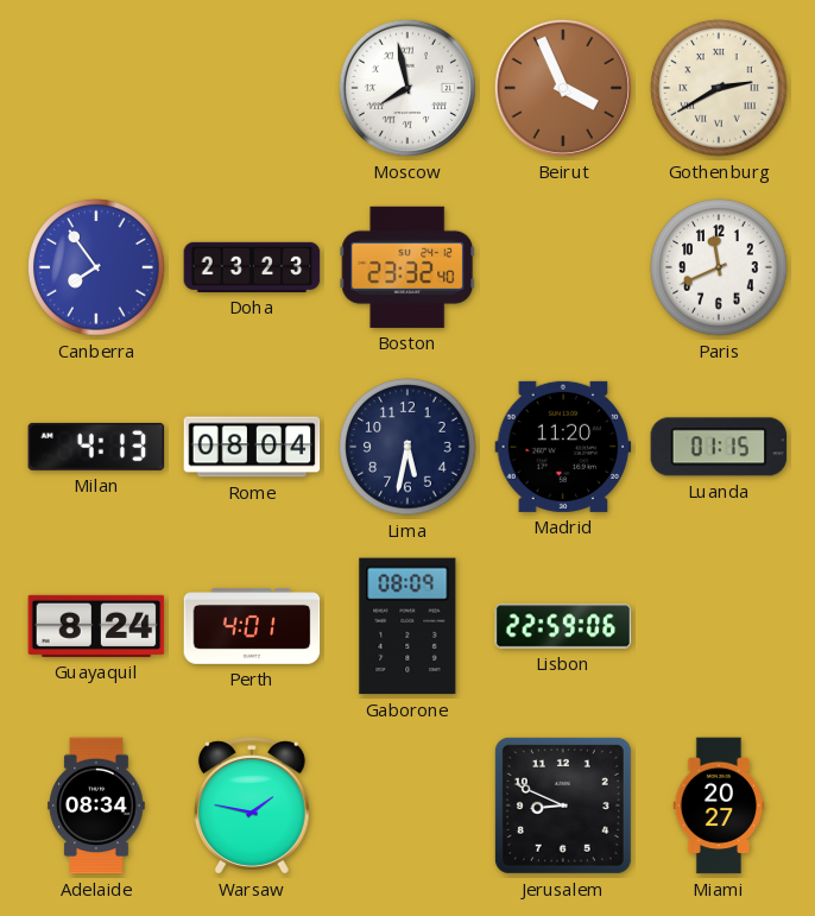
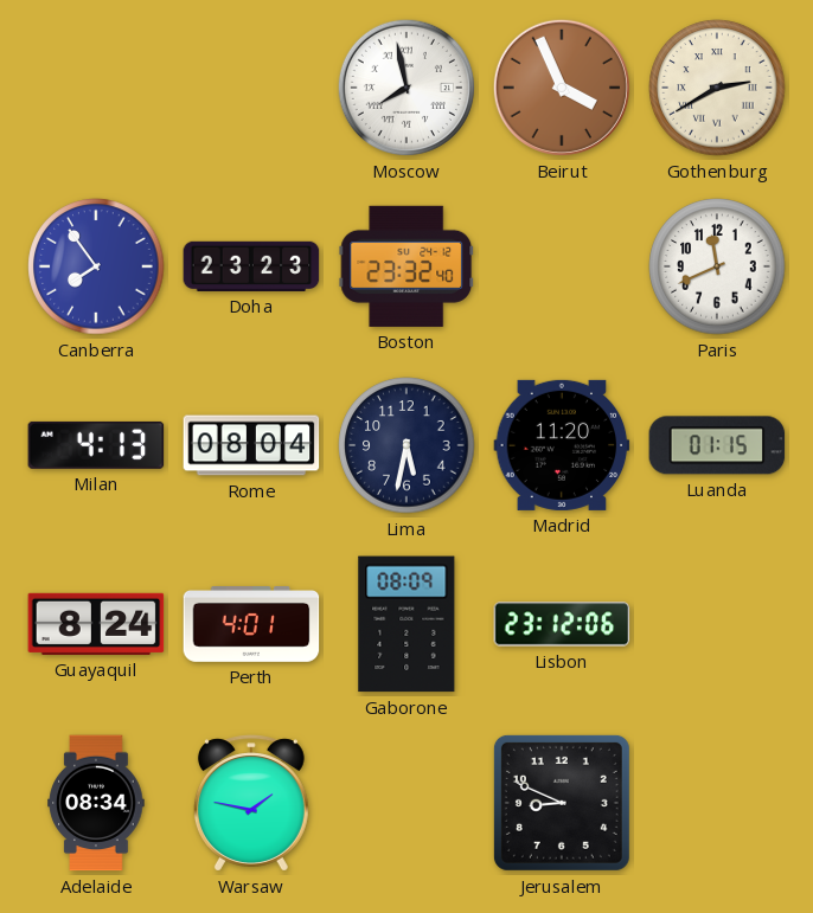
Lisbon: 22:59 -> 23:12
Miami: 20:27 -> none
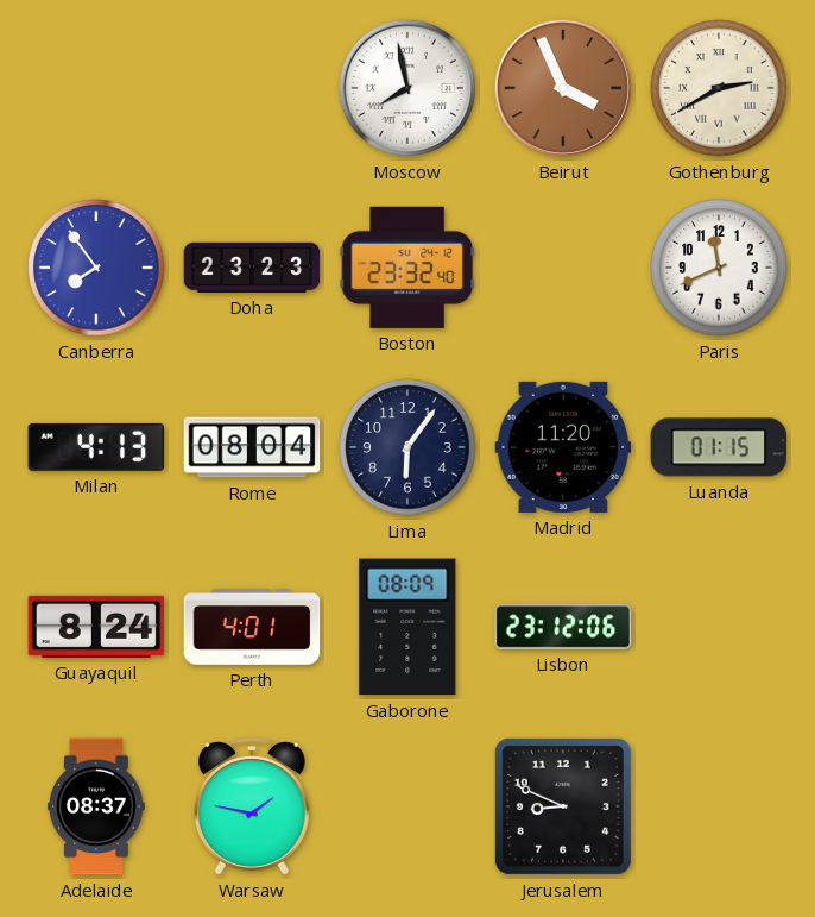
Lima: 5:32 -> 6:06
Adelaide: 08:34 -> 08:37
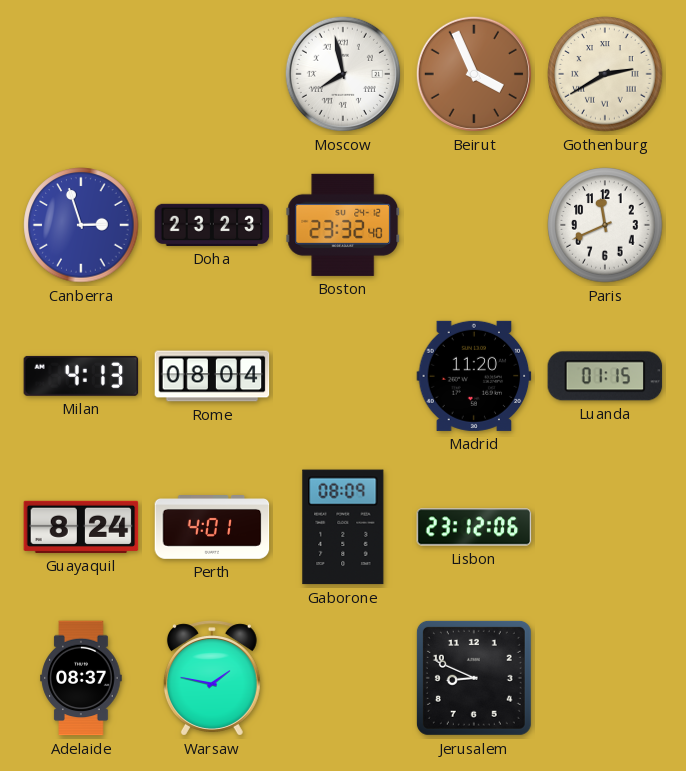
Canberra: 7:54 -> 2:57
Lima: 6:06 -> none
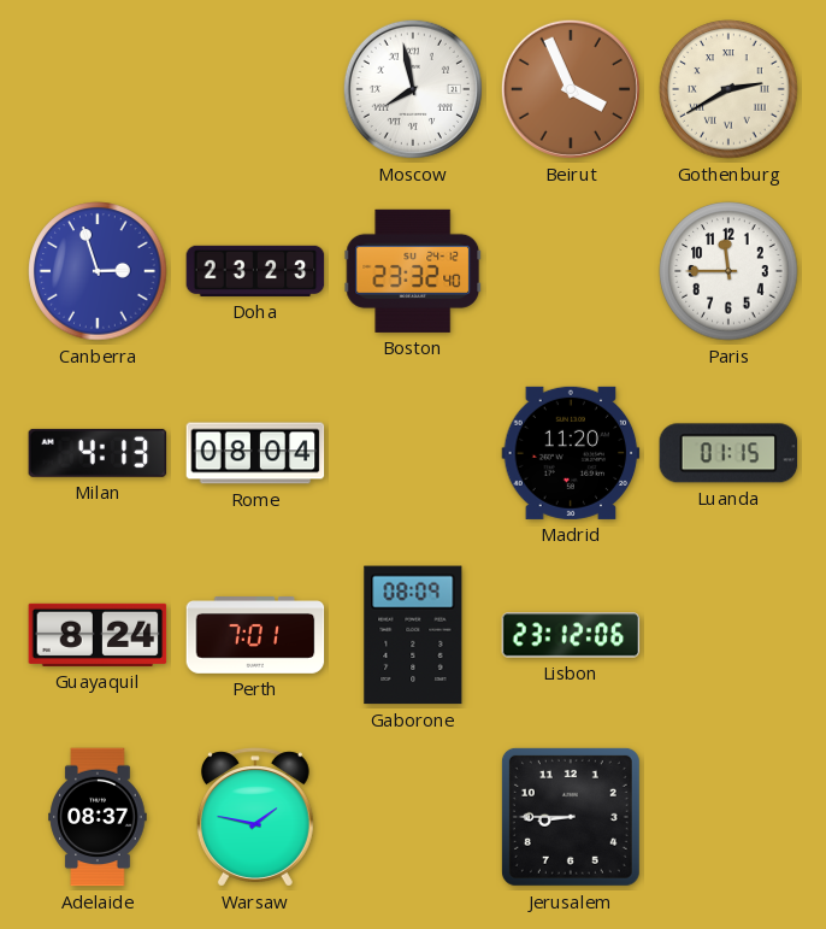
Paris: 11:41 -> 11:45
Perth: 4:01 -> 7:01
Jerusalem: 8:49 -> 8:45
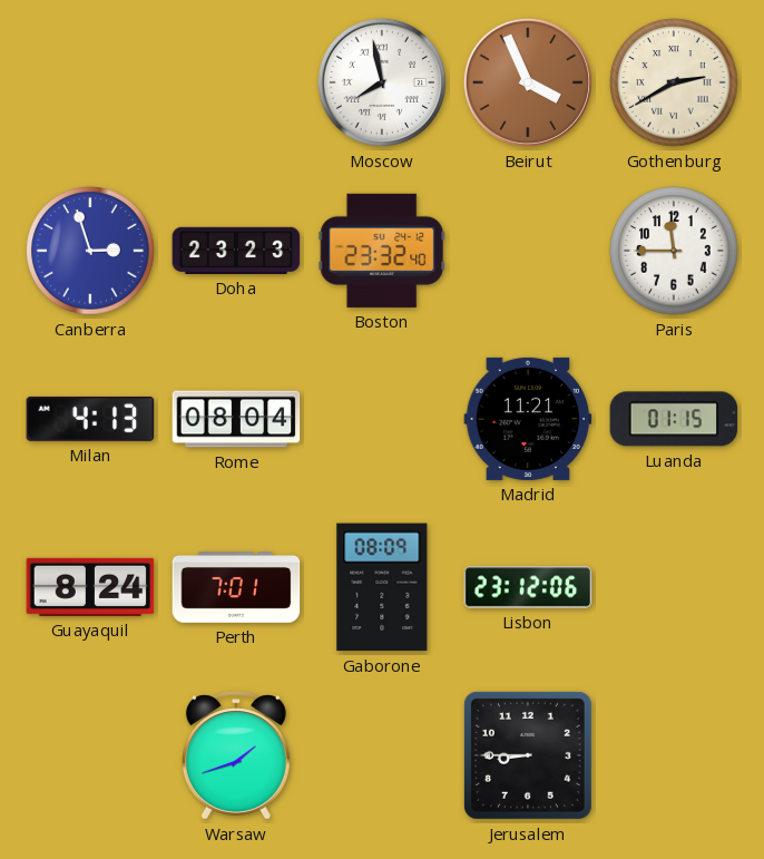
Madrid: 11:20 -> 11:21
Adelaide: 08:37 -> none
Warsaw: 1:47 -> 1:42
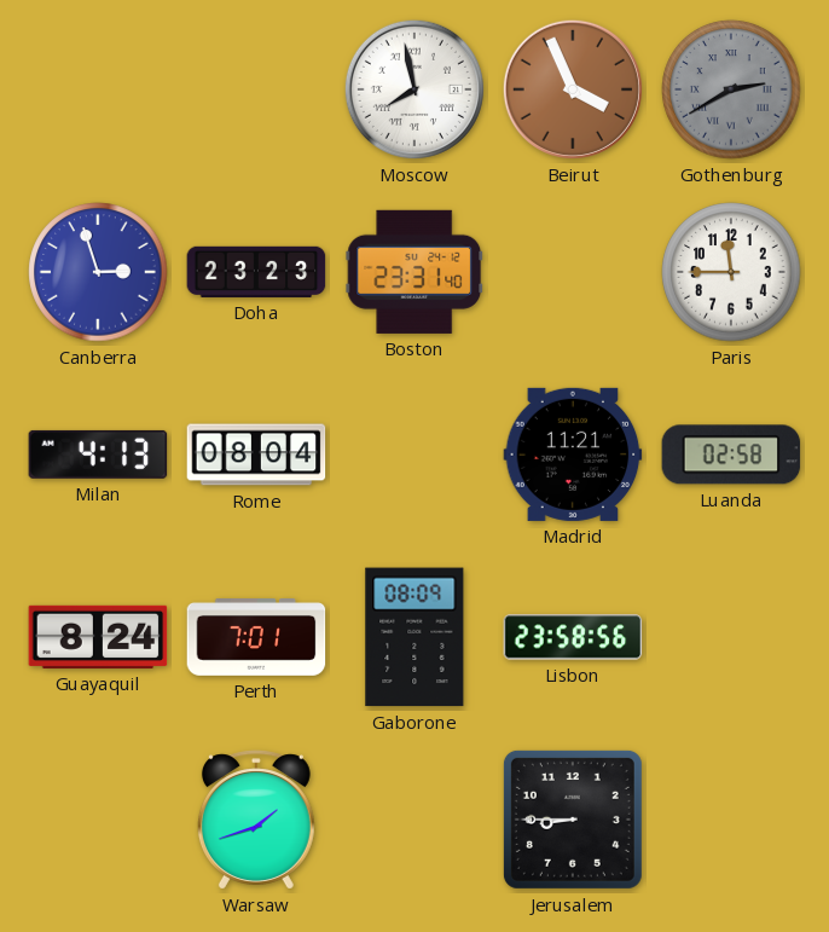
Gothenburg dial: cream -> grey
Boston: 23:32 -> 23:31
Luanda: 01:15 -> 02:58
Lisbon: 23:12 -> 23:58
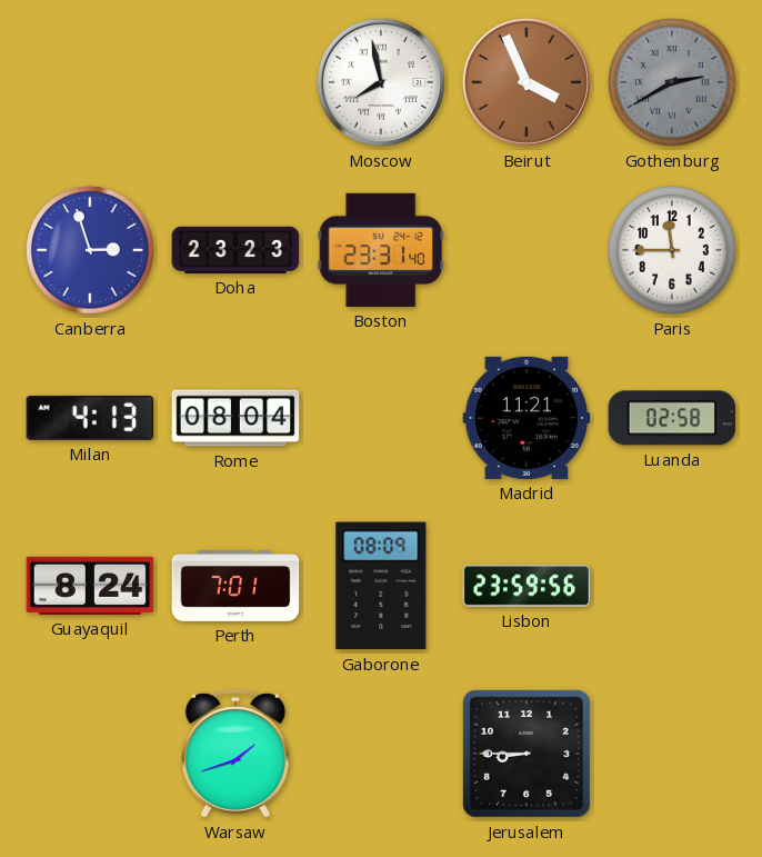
Lisbon: 23:58 -> 23:59
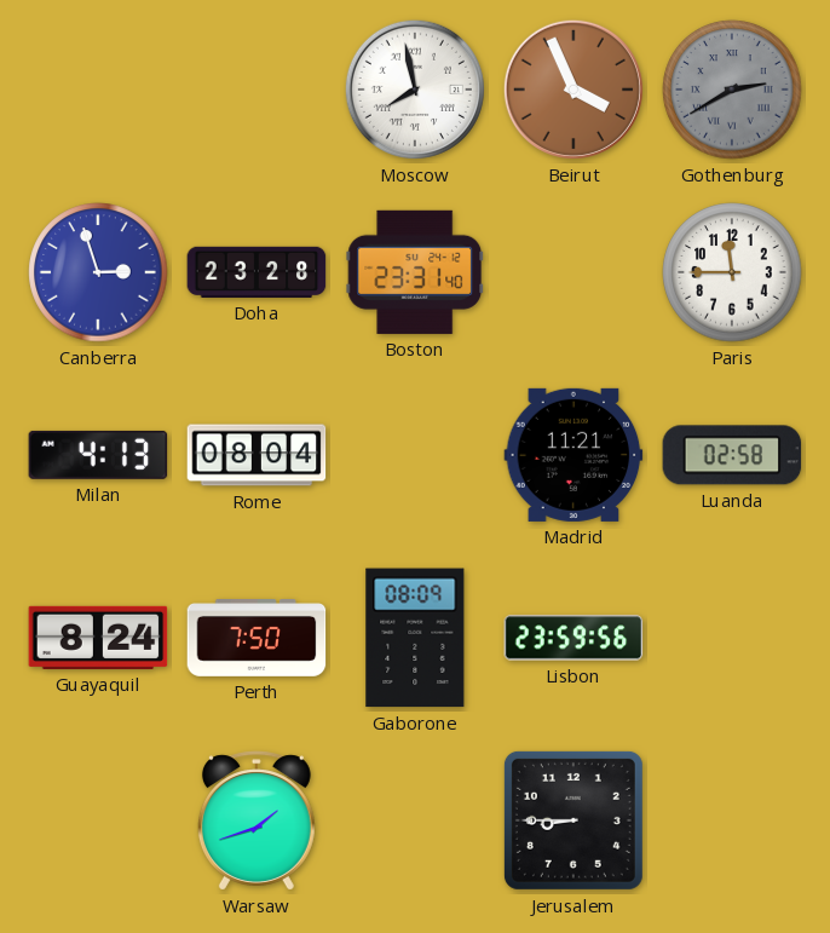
Doha: 23:23 -> 23:28
Perth: 7:01 -> 7:50
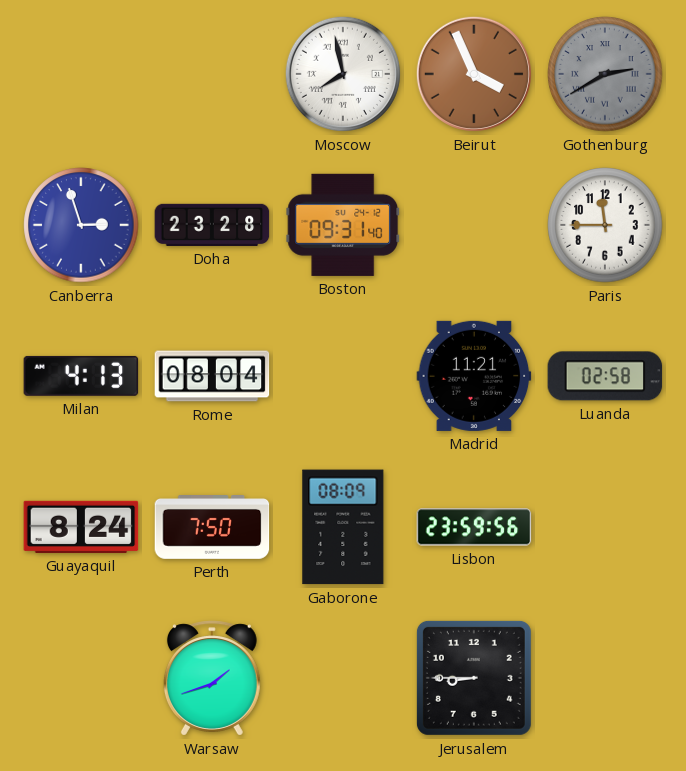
Boston: 23:31 -> 09:31
